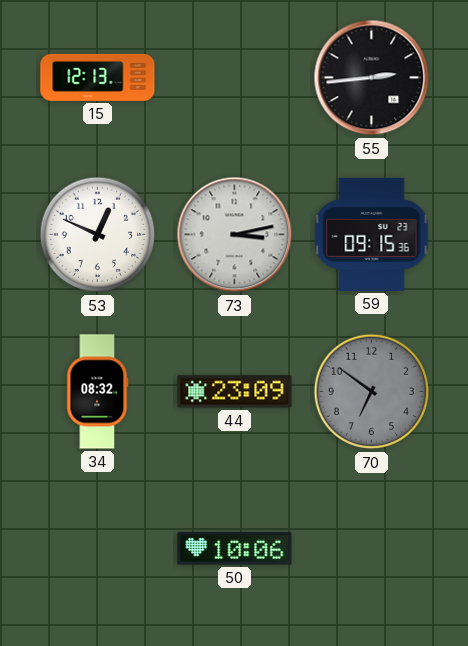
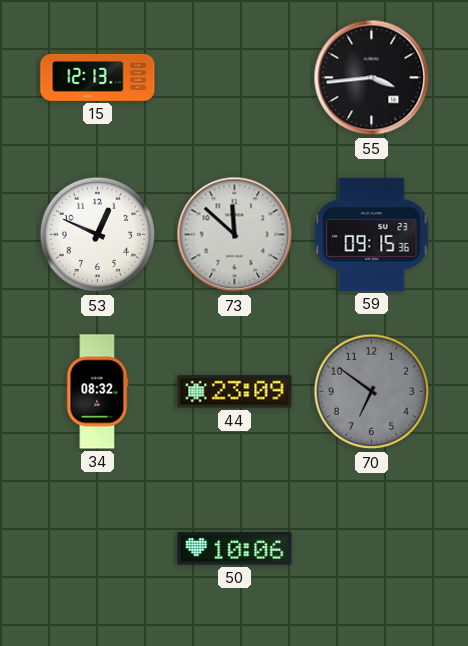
55: 2:44 -> 3:44
73: 3:13 -> 11:52
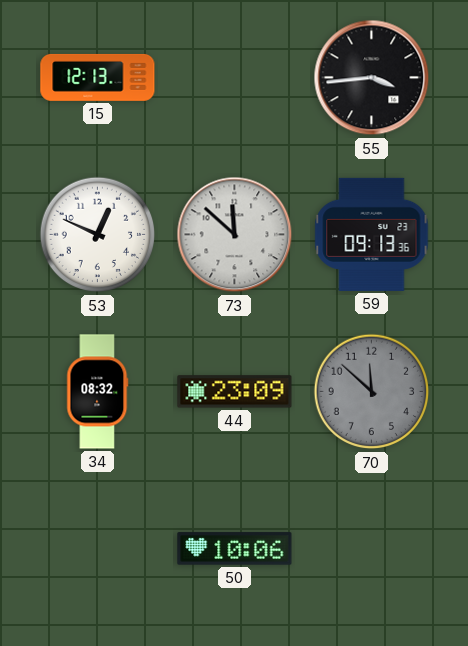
59: 09:15 -> 09:13
70: 6:51 -> 11:52
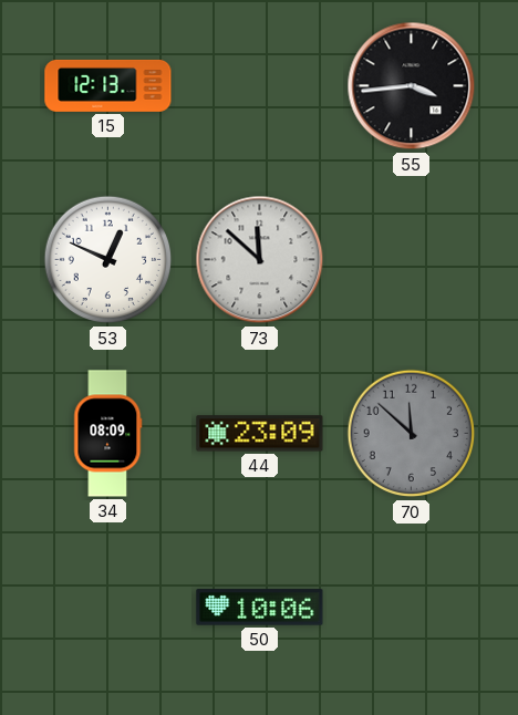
59: 09:13 -> none
34: 08:32 -> 08:09
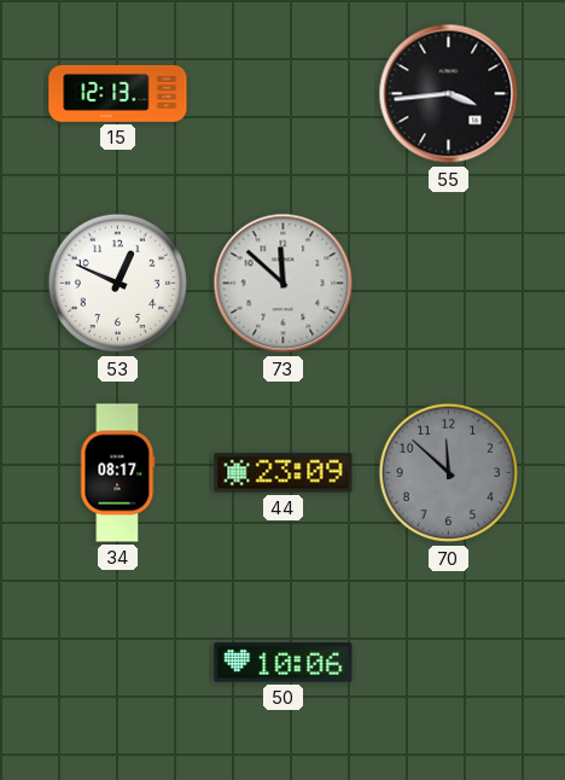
34: 08:09 -> 08:17
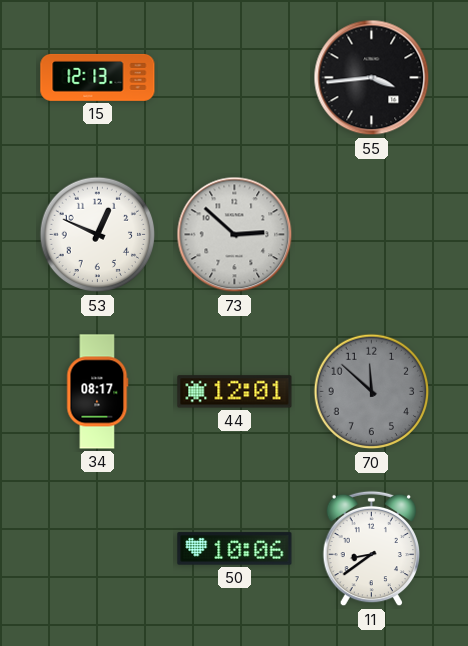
73: 11:52 -> 2:52
44: 23:09 -> 12:01
11: none -> 8:39
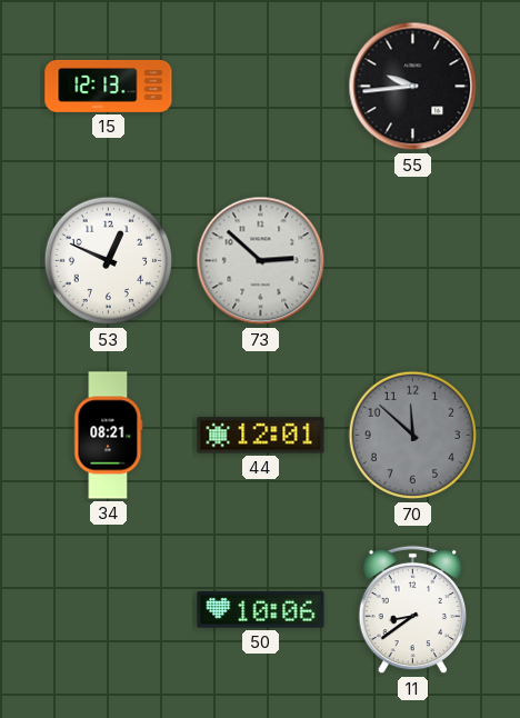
55: 3:44 -> 9:44
34: 08:17 -> 08:21
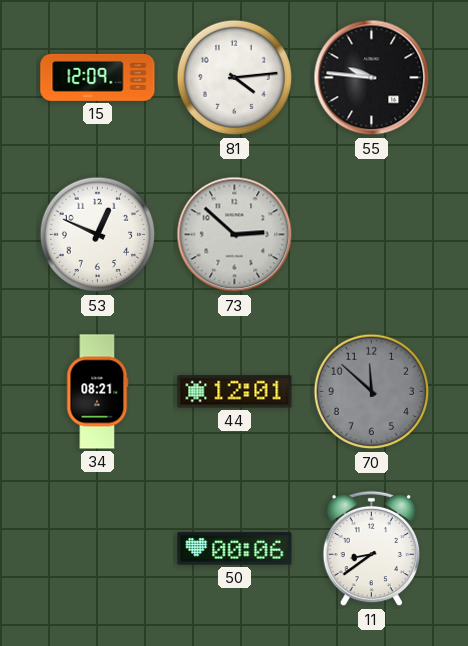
15: 12:13 -> 12:09
81: none -> 4:14
55: 9:44 -> 9:46
50: 10:06 -> 00:06
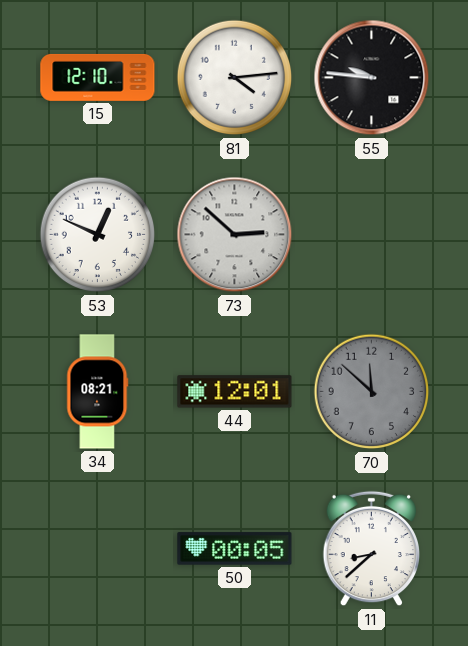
15: 12:09 -> 12:10
50: 00:06 -> 00:05
11: 8:39 -> 8:38
